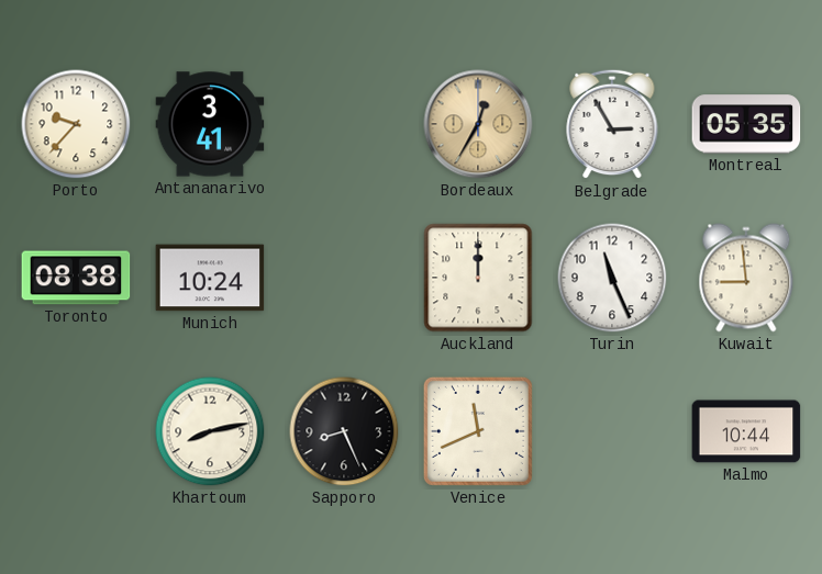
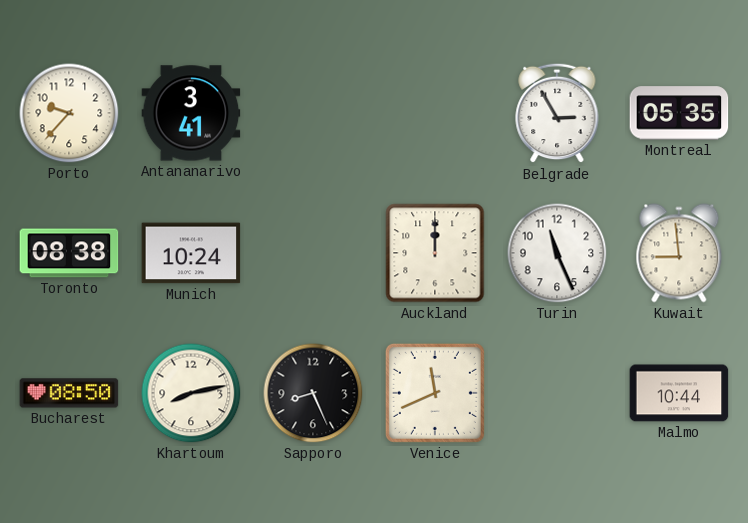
Bordeaux: 12:35 -> none
Bucharest: none -> 08:50
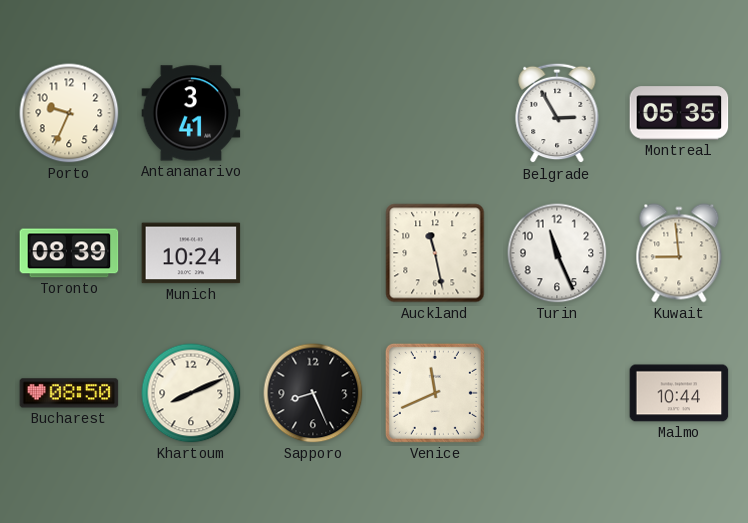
Porto: 9:37 -> 9:34
Toronto: 08:38 -> 08:39
Auckland: 12:00 -> 11:28
Khartoum: 8:13 -> 8:11
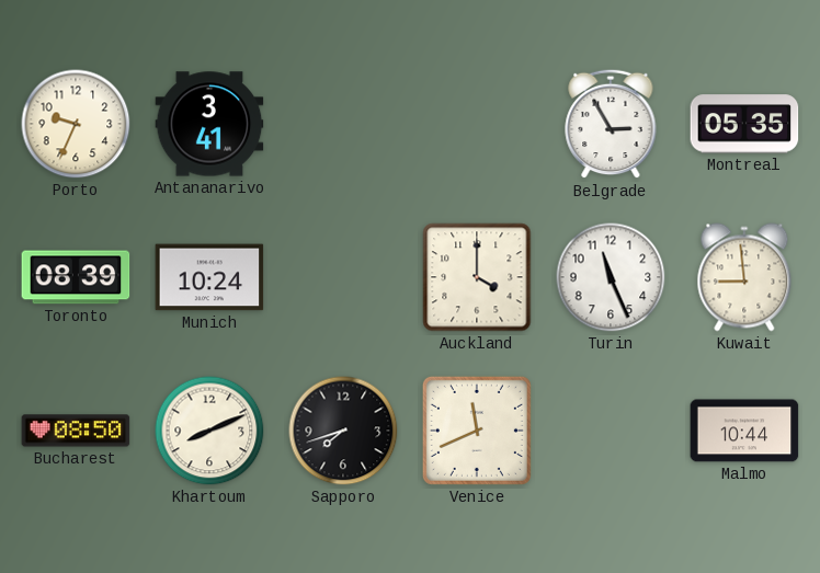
Auckland: 11:28 -> 4:00
Sapporo: 8:26 -> 7:42
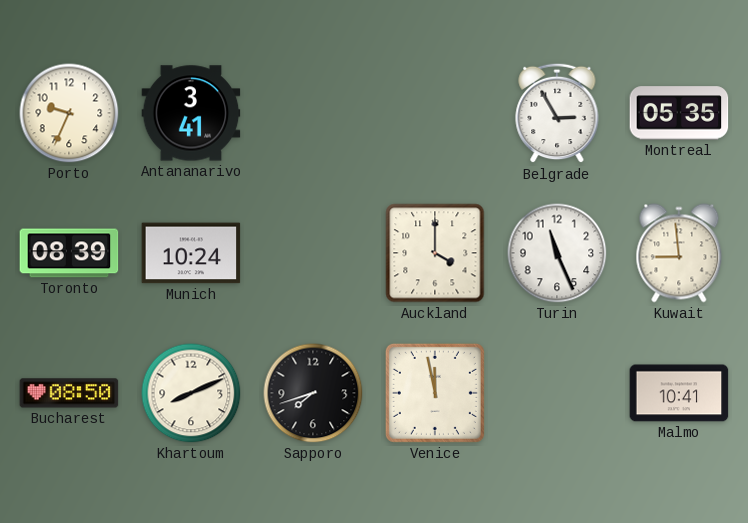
Venice: 11:41 -> 11:58
Malmo: 10:44 -> 10:41
